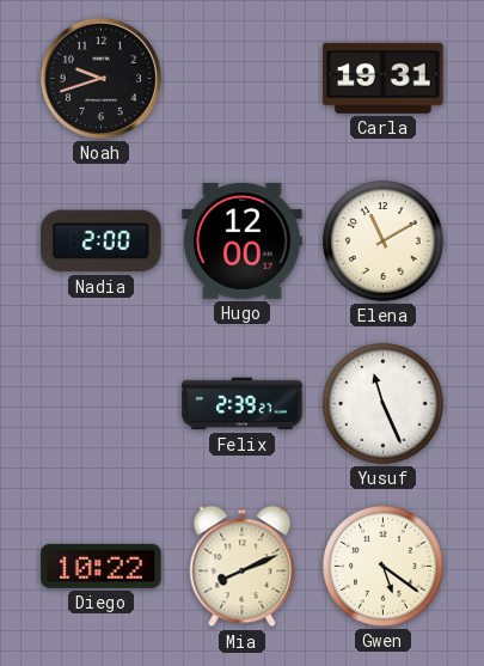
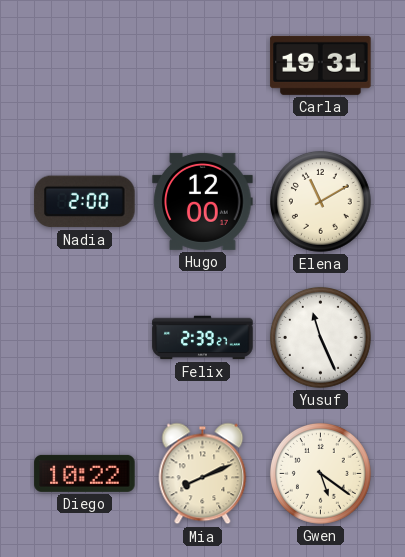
Noah: 9:42 -> none
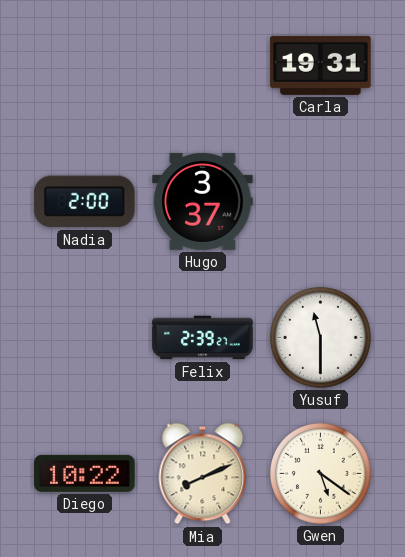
Hugo: 12:00 -> 3:37
Elena: 11:10 -> none
Yusuf: 11:26 -> 11:30
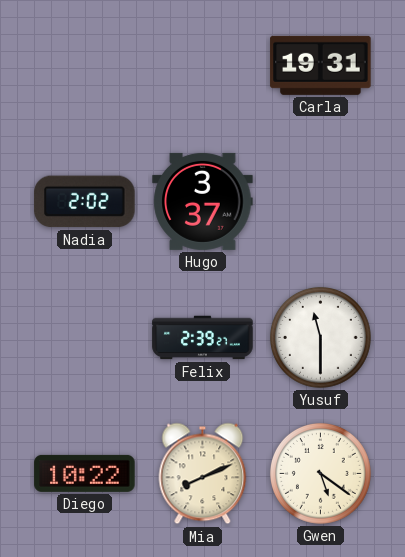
Nadia: 2:00 -> 2:02
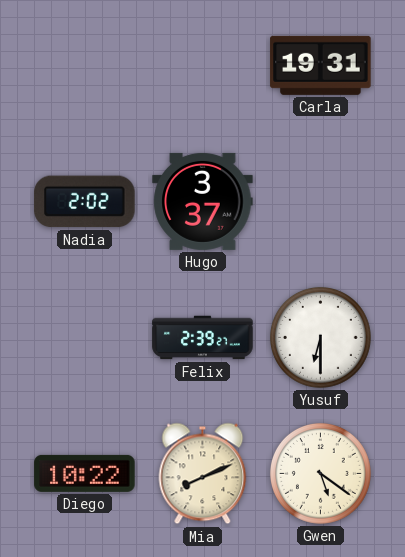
Yusuf: 11:30 -> 6:30
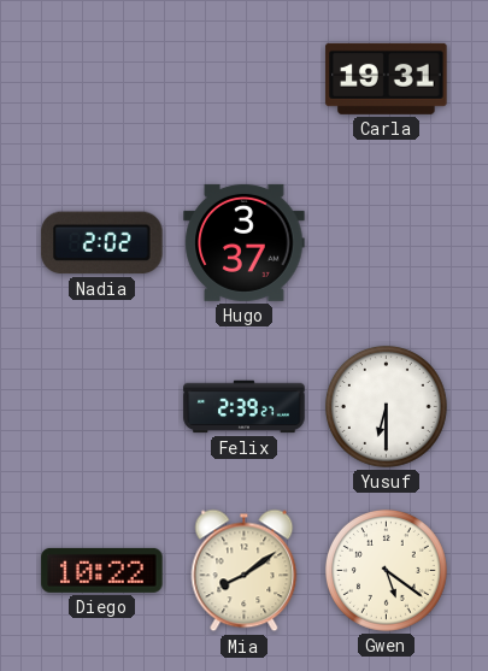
Mia: 8:11 -> 8:09
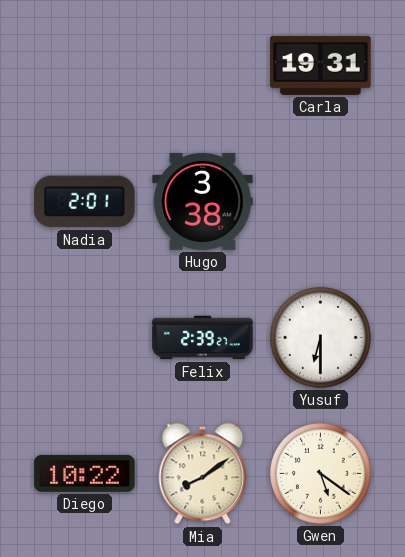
Nadia: 2:02 -> 2:01
Hugo: 3:37 -> 3:38
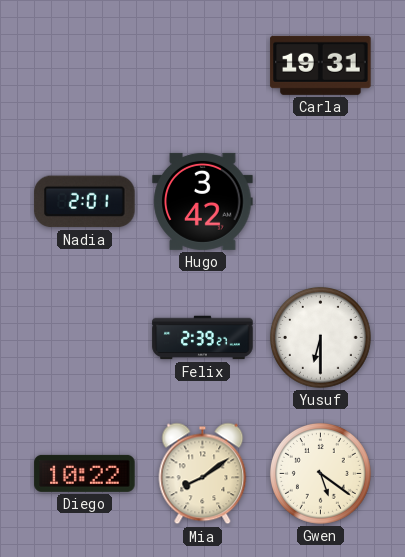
Hugo: 3:38 -> 3:42
